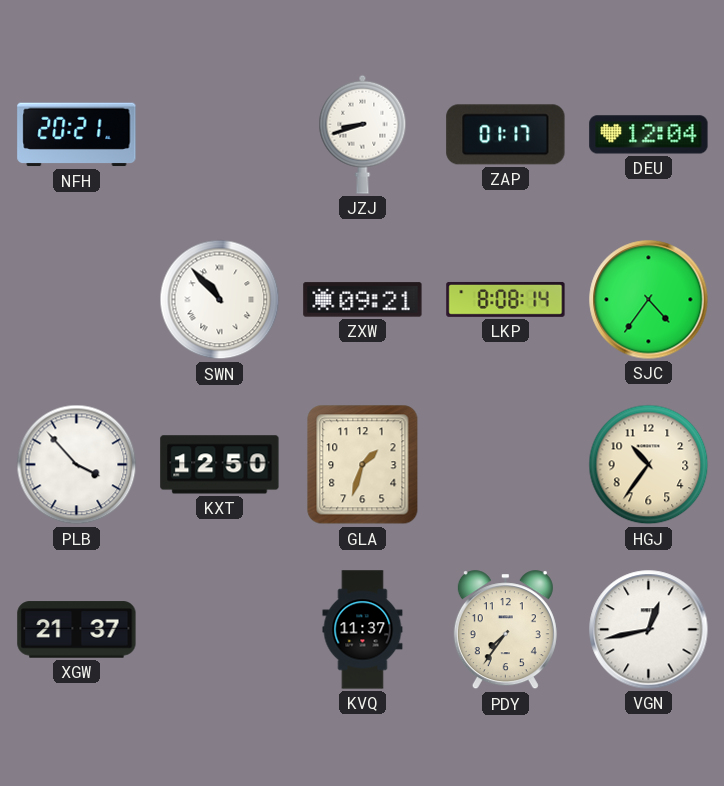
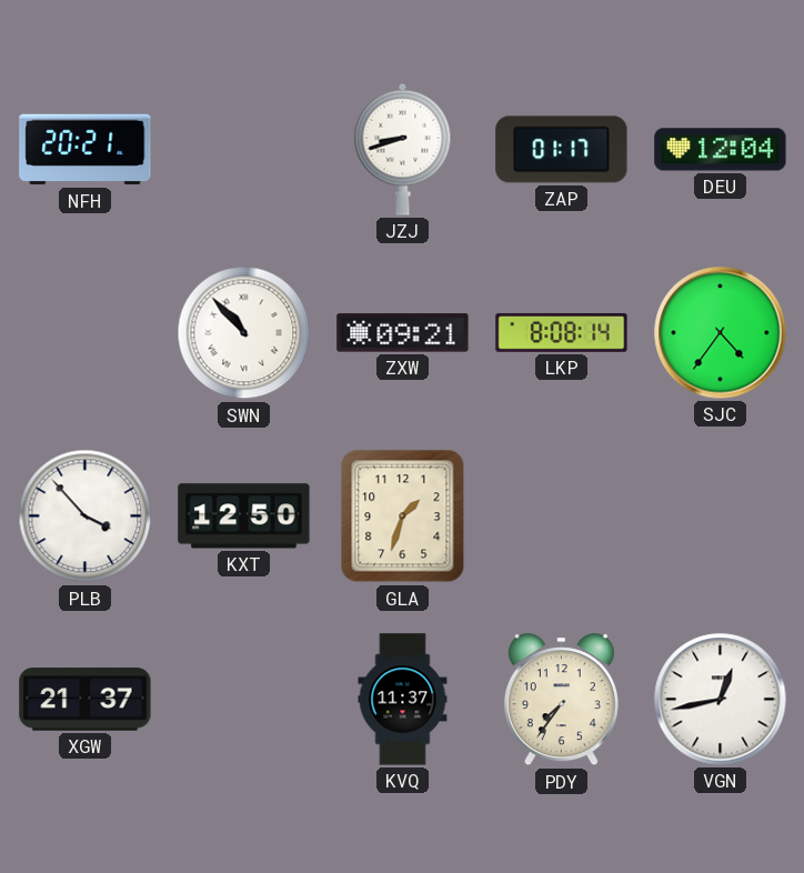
HGJ: 10:36 -> none
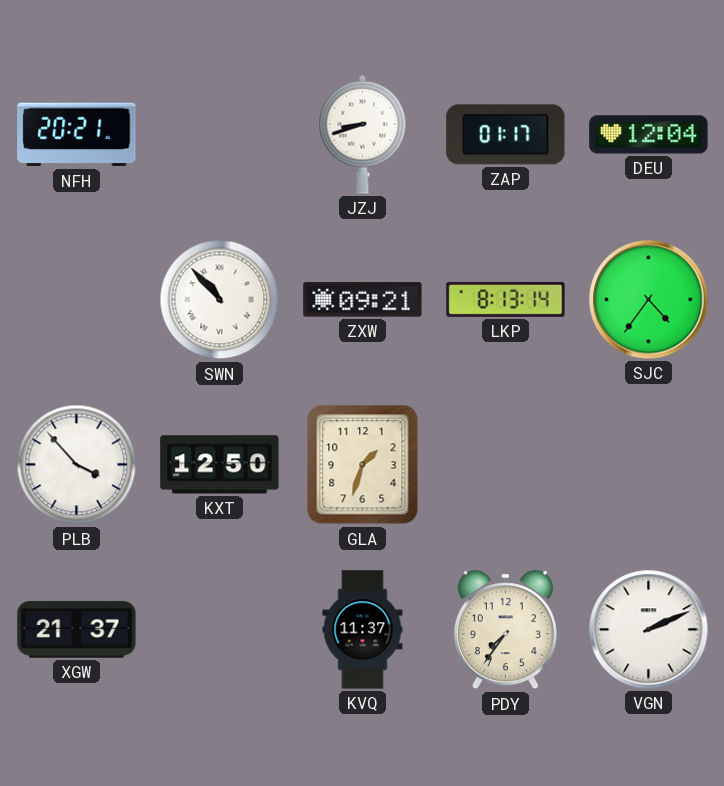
LKP: 8:08 -> 8:13
VGN: 12:43 -> 2:11
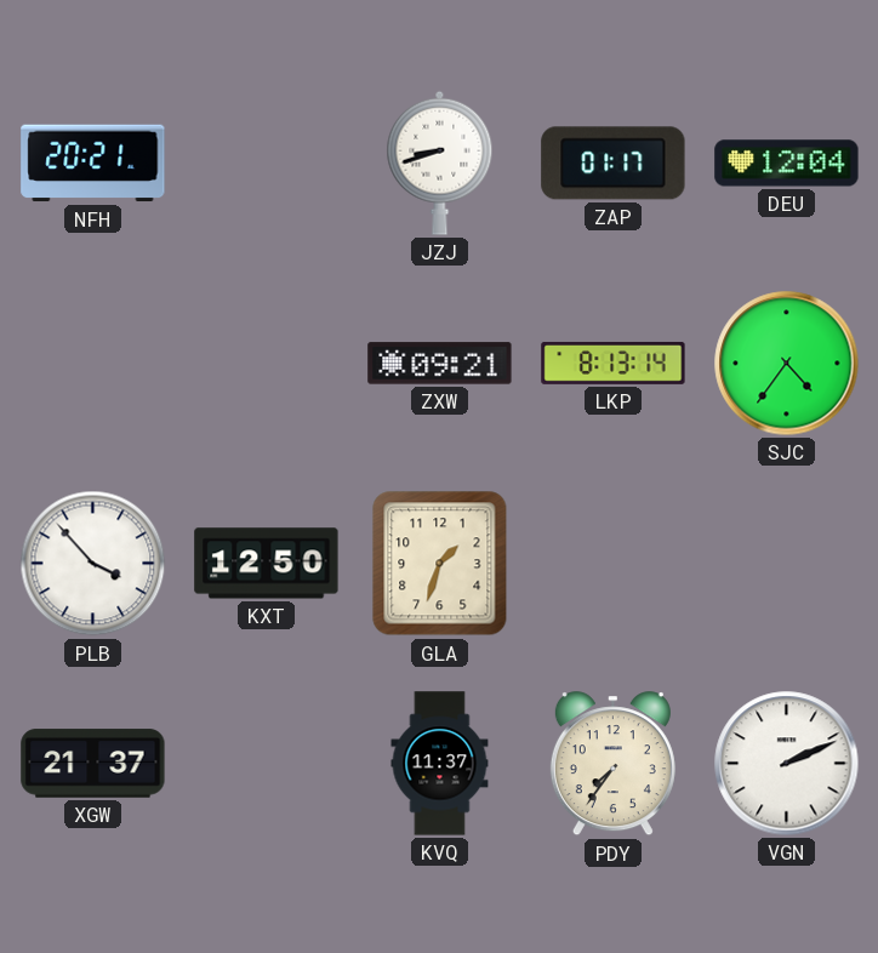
SWN: 10:53 -> none
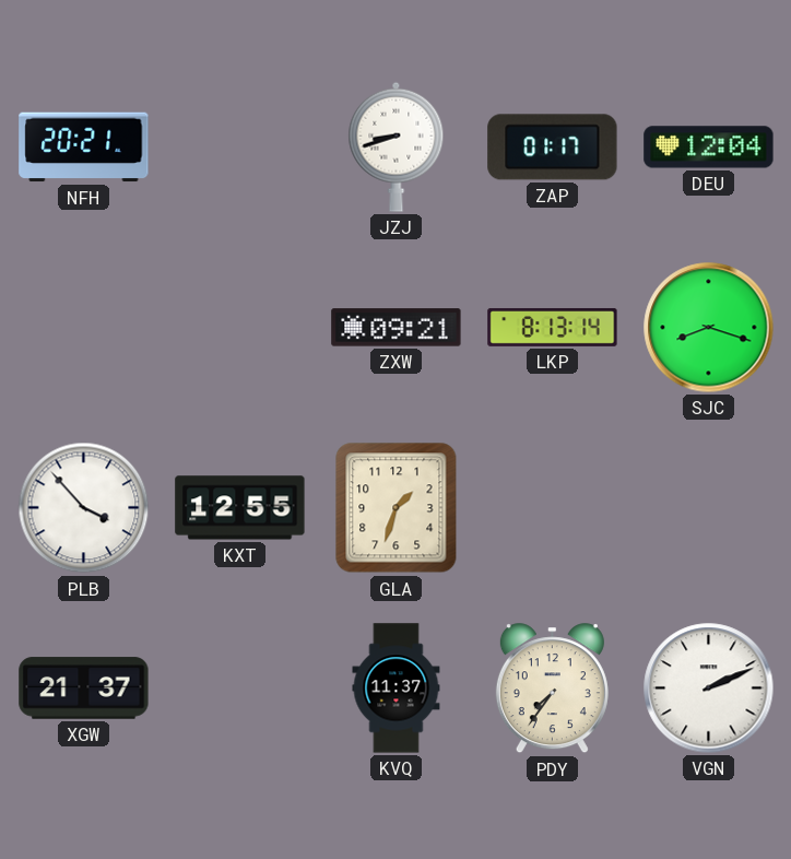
SJC: 4:36 -> 8:18
KXT: 12:50 -> 12:55
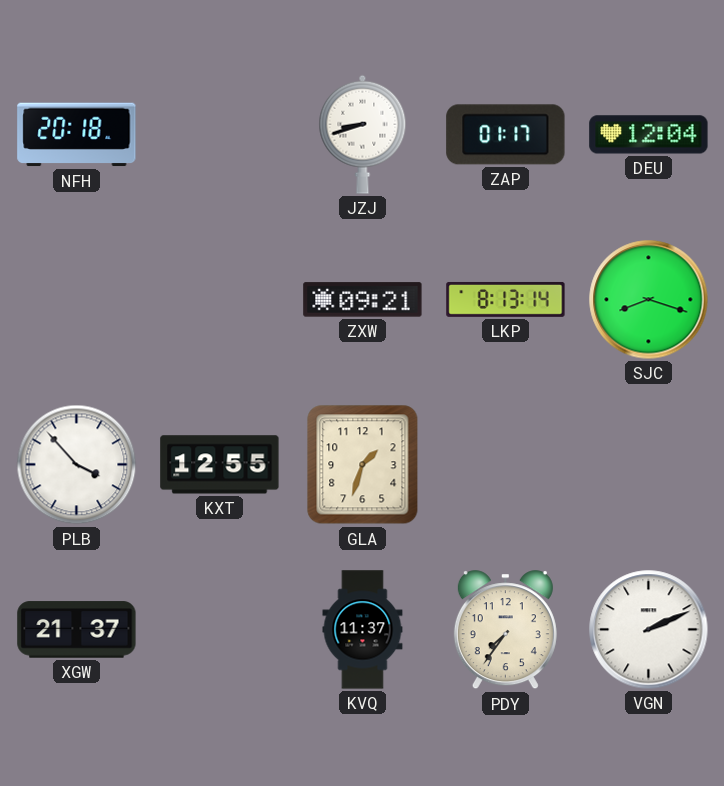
NFH: 20:21 -> 20:18
